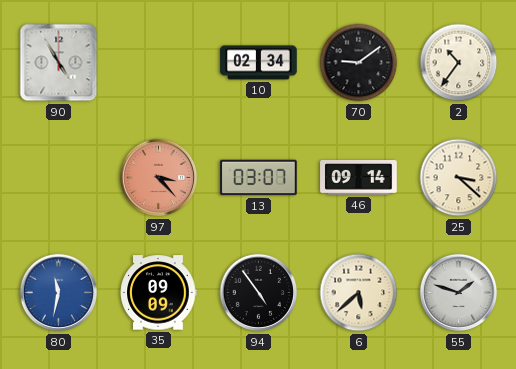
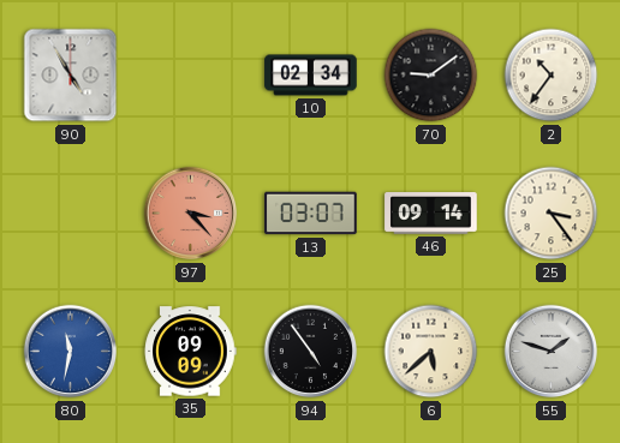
25: 3:22 -> 3:24
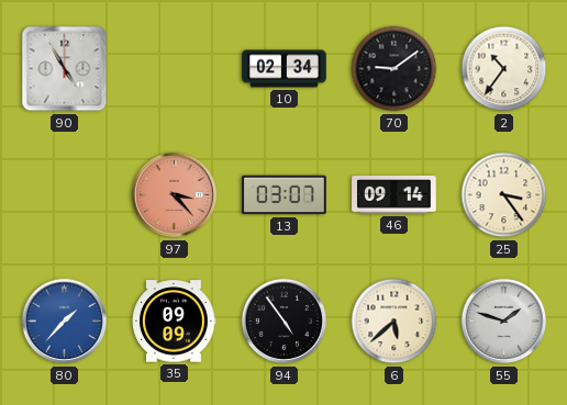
80: 11:32 -> 1:37
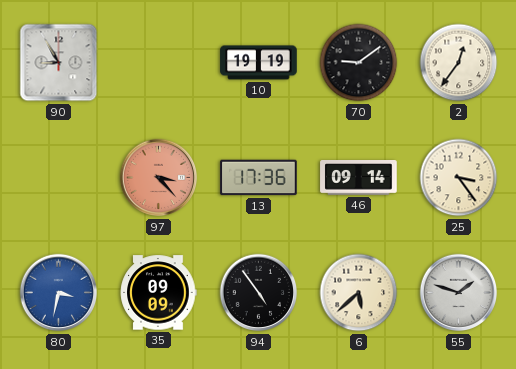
90: 4:55 -> 8:55
10: 02:34 -> 19:19
2: 10:36 -> 12:36
13: 03:07 -> 17:36
80: 1:37 -> 3:32
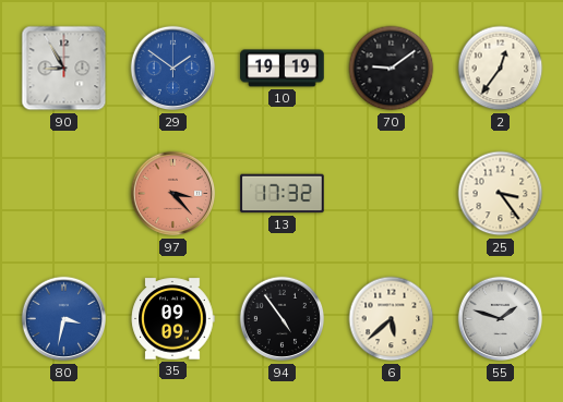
29: none -> 1:51
13: 17:36 -> 17:32
46: 09:14 -> none
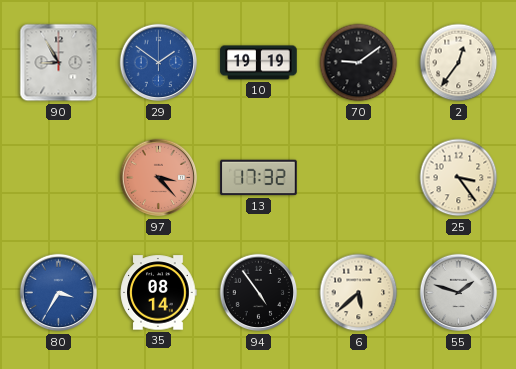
80: 3:32 -> 3:35
35: 09:09 -> 08:14
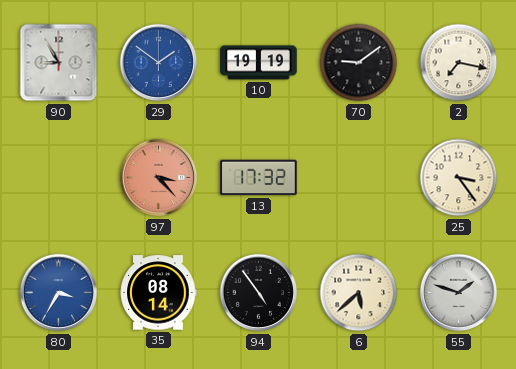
2: 12:36 -> 7:17
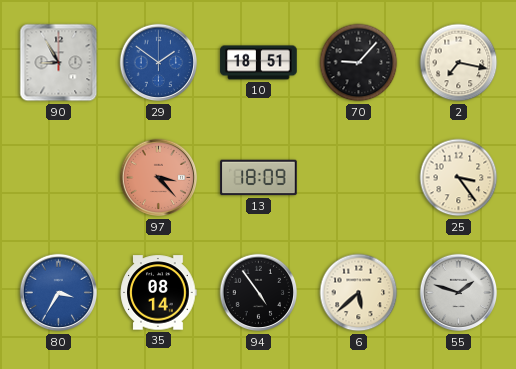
10: 19:19 -> 18:51
70: 9:09 -> 9:07
13: 17:32 -> 18:09
